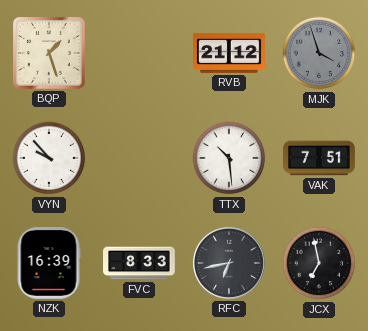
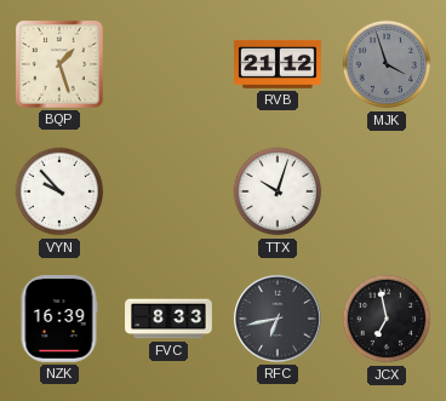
TTX: 10:29 -> 10:03
VAK: 7:51 -> none
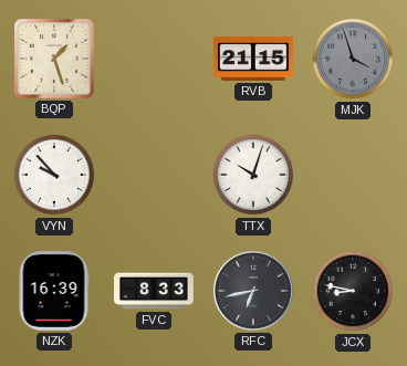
RVB: 21:12 -> 21:15
JCX: 6:58 -> 8:47
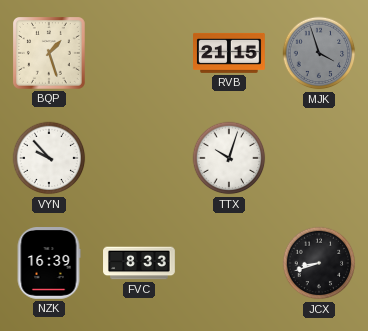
RFC: 6:43 -> none
JCX: 8:47 -> 8:42
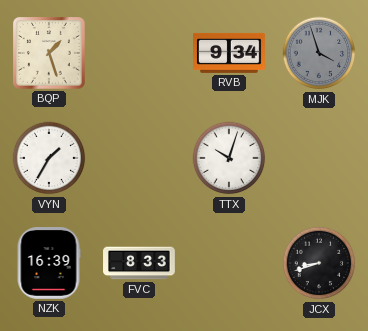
RVB: 21:15 -> 9:34
VYN: 9:53 -> 1:35
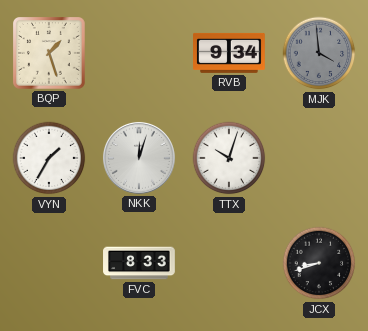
MJK: 3:57 -> 3:59
NKK: none -> 12:03
NZK: 16:39 -> none
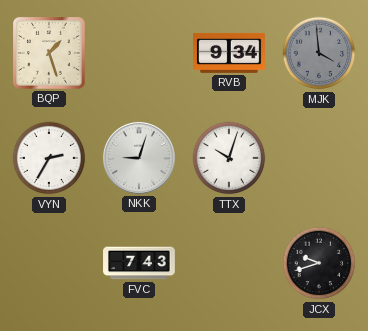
VYN: 1:35 -> 2:35
NKK: 12:03 -> 9:03
FVC: 8:33 -> 7:43
JCX: 8:42 -> 9:42
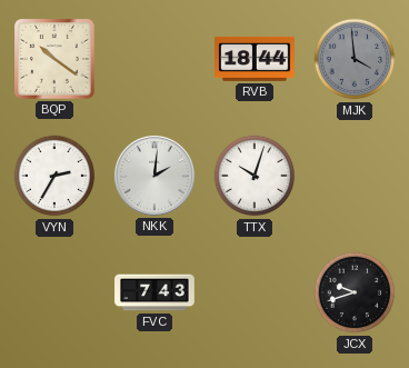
BQP: 1:27 -> 10:21
RVB: 9:34 -> 18:44
NKK: 9:03 -> 2:01
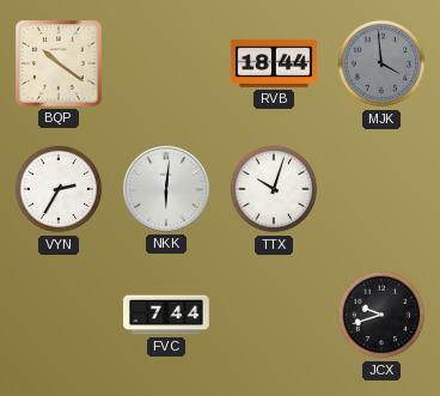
NKK: 2:01 -> 6:01
FVC: 7:43 -> 7:44
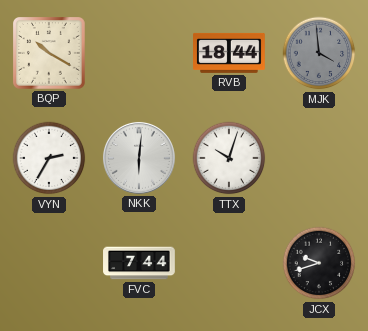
BQP: 10:21 -> 10:20
